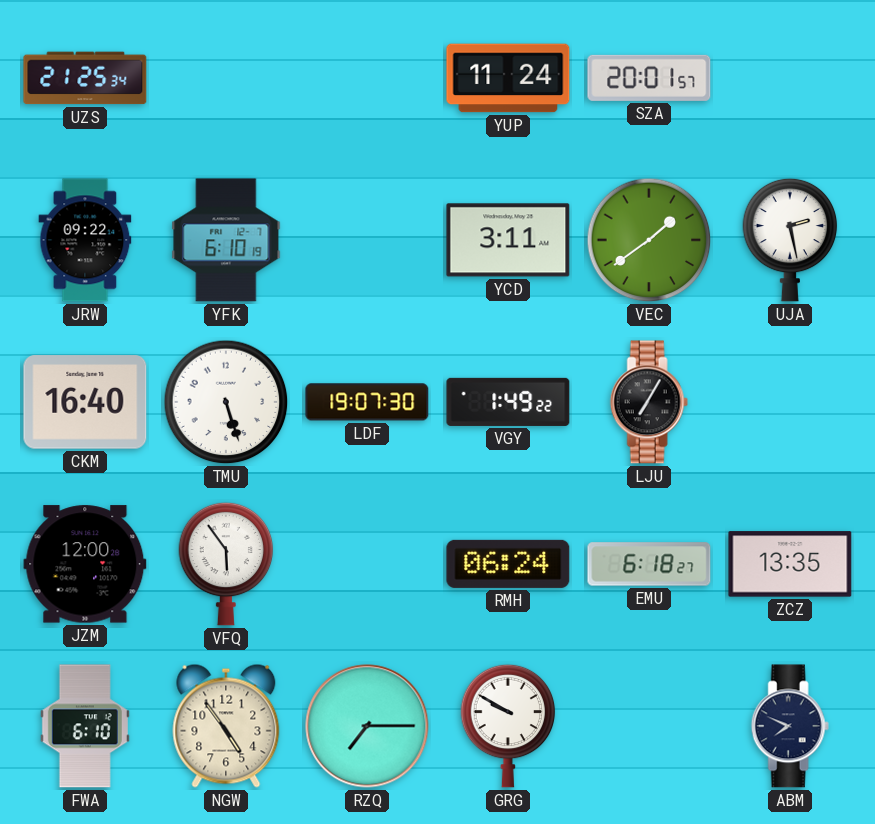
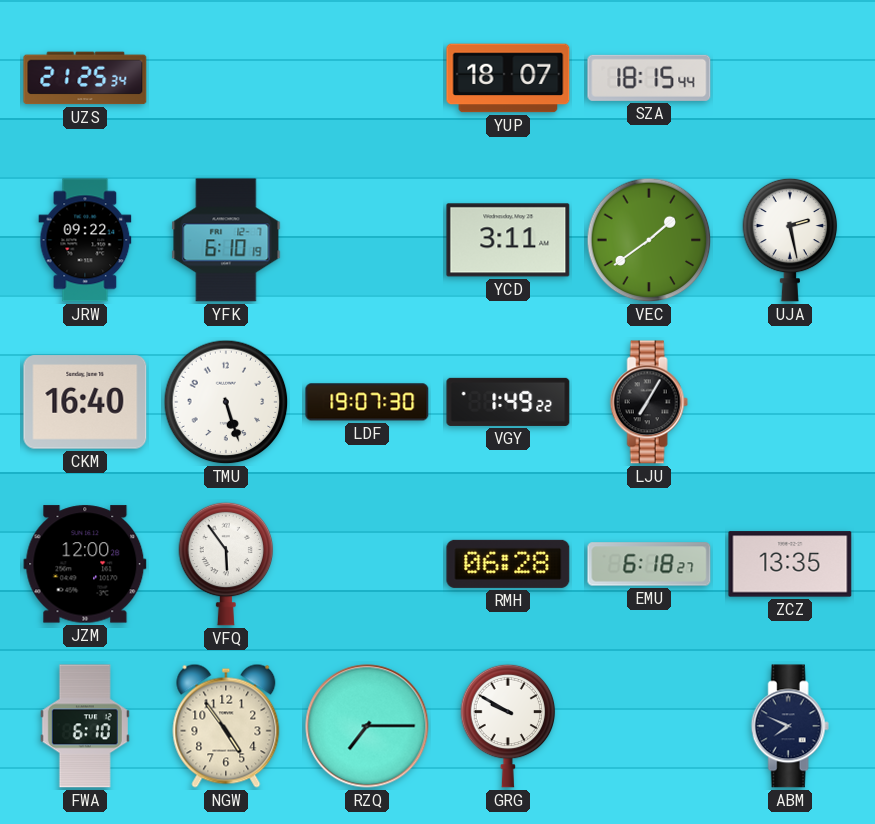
YUP: 11:24 -> 18:07
SZA: 20:01 -> 18:15
RMH: 06:24 -> 06:28
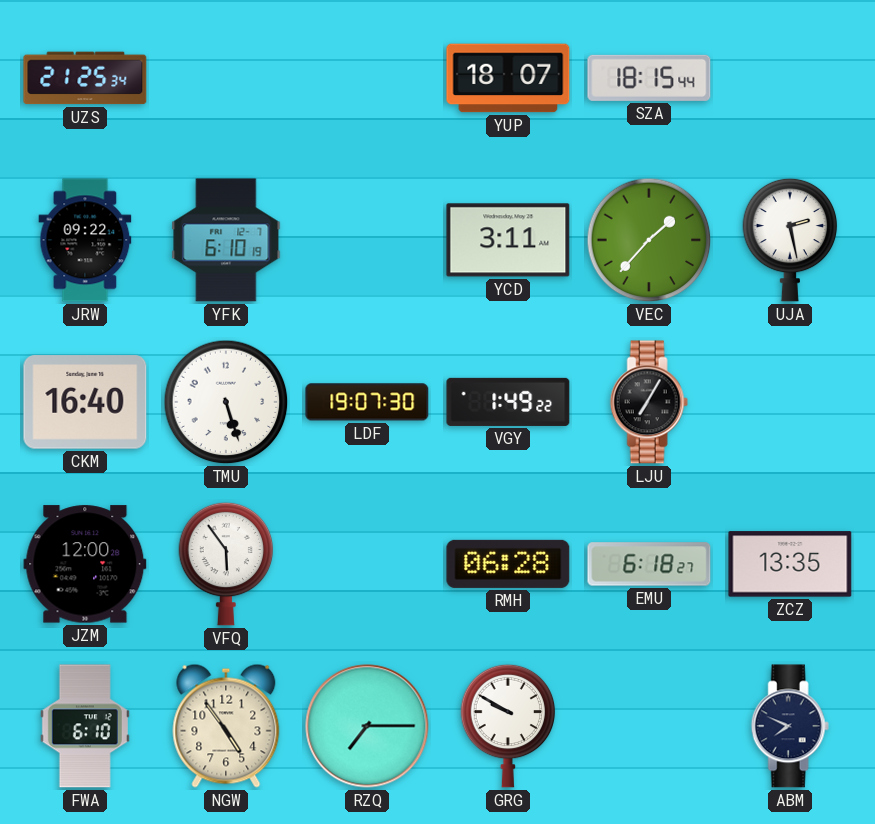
VEC: 1:39 -> 1:37
